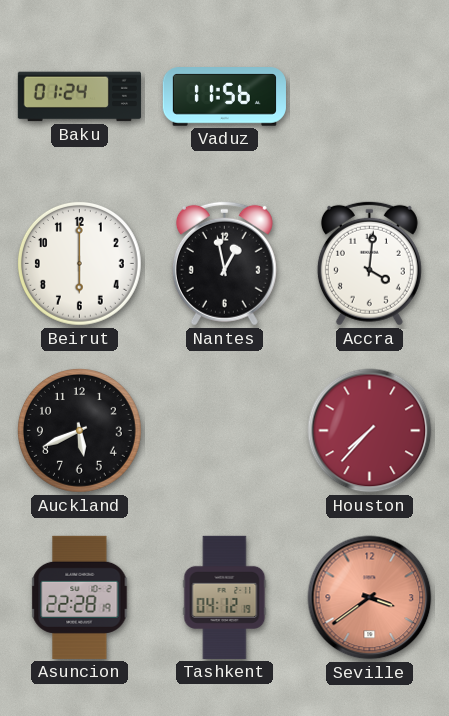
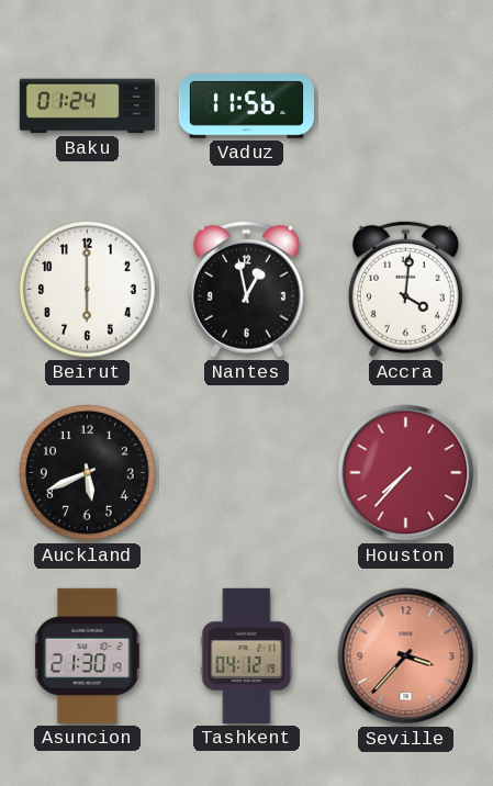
Asuncion: 22:28 -> 21:30
Seville: 3:39 -> 3:37
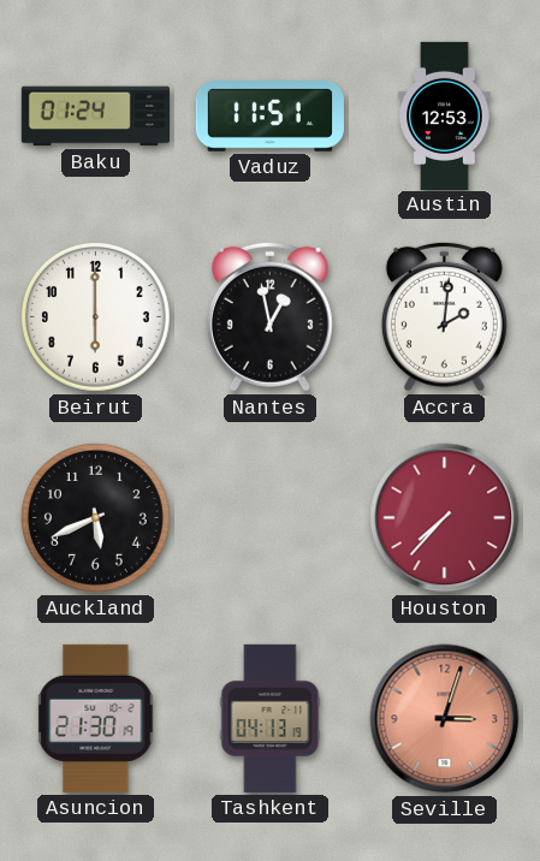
Vaduz: 11:56 -> 11:51
Austin: none -> 12:53
Accra: 4:01 -> 2:01
Tashkent: 04:12 -> 04:13
Seville: 3:37 -> 3:03
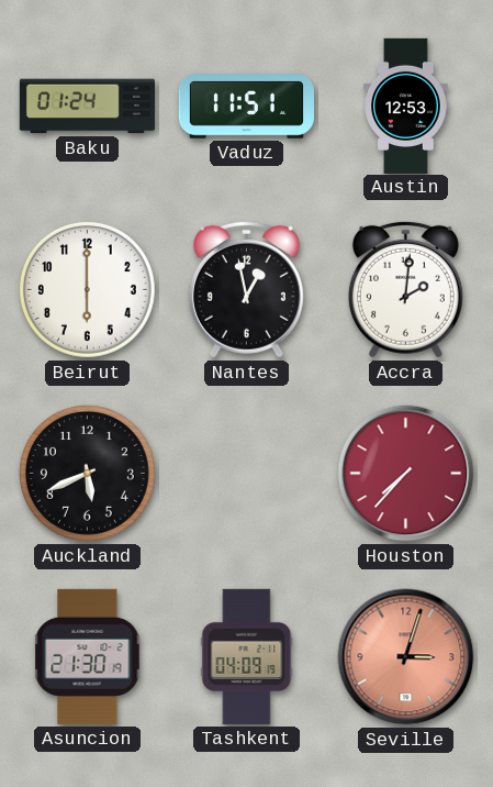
Tashkent: 04:13 -> 04:09
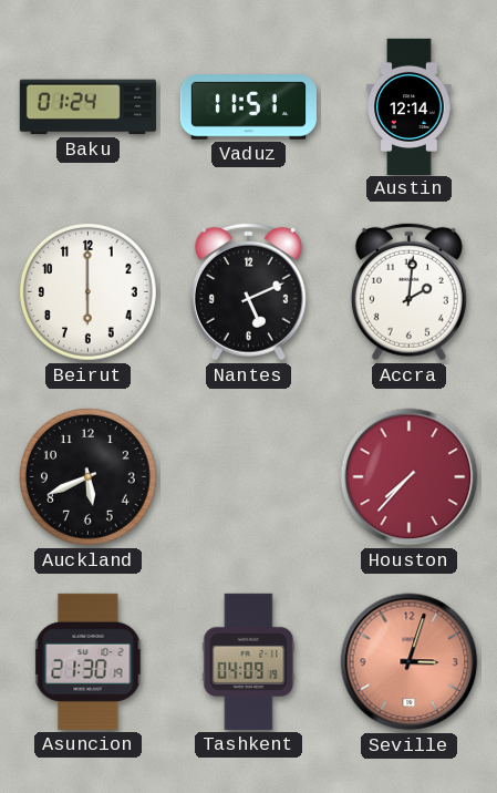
Austin: 12:53 -> 12:14
Nantes: 12:58 -> 5:11
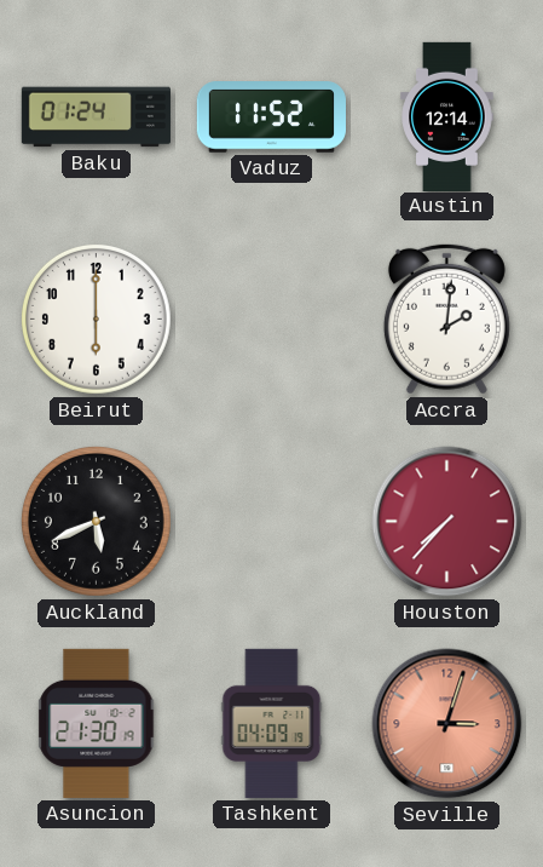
Vaduz: 11:51 -> 11:52
Nantes: 5:11 -> none
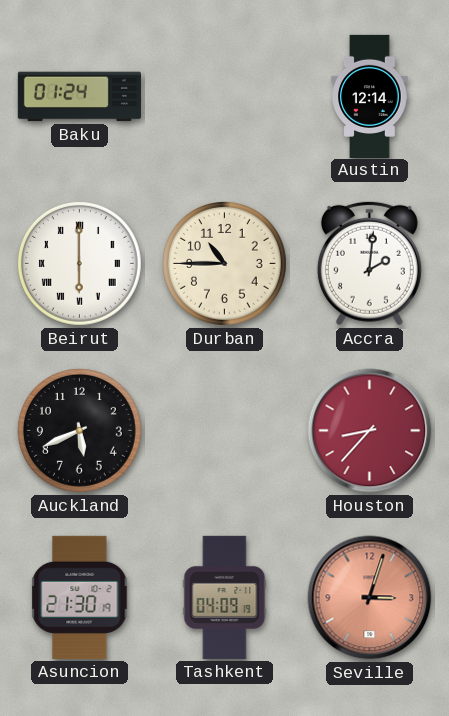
Vaduz: 11:52 -> none
Beirut numerals: Arabic -> Roman
Durban: none -> 10:45
Houston: 7:37 -> 8:37
